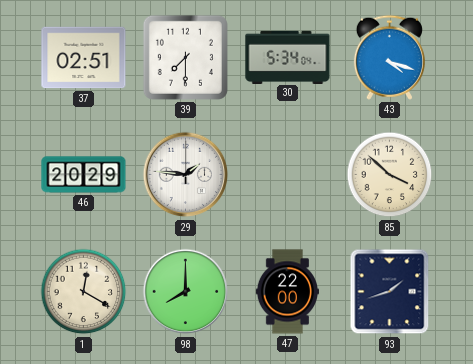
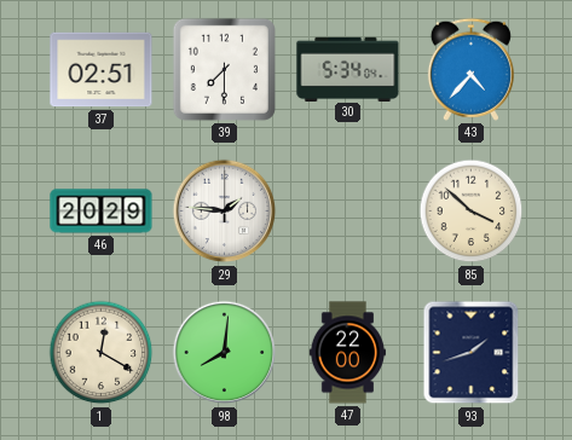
43: 4:18 -> 4:37
98: 8:00 -> 8:01
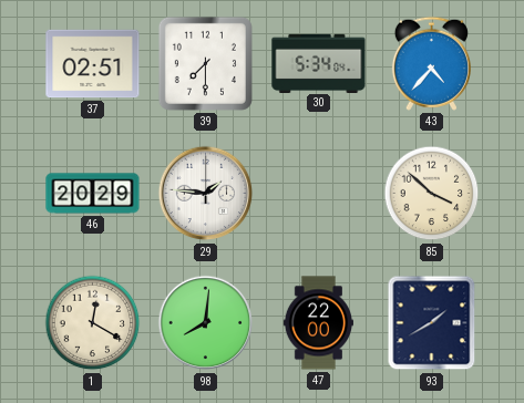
93: 1:42 -> 1:40
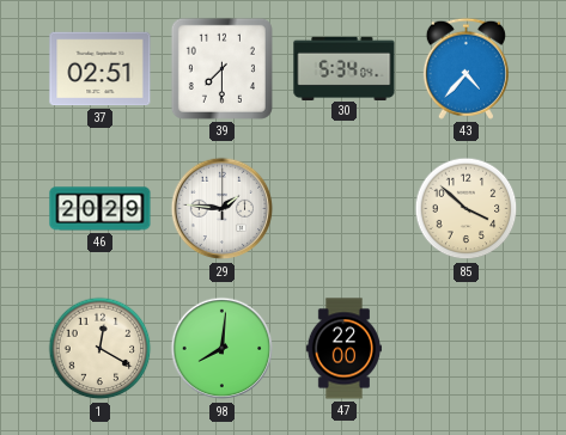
93: 1:40 -> none
